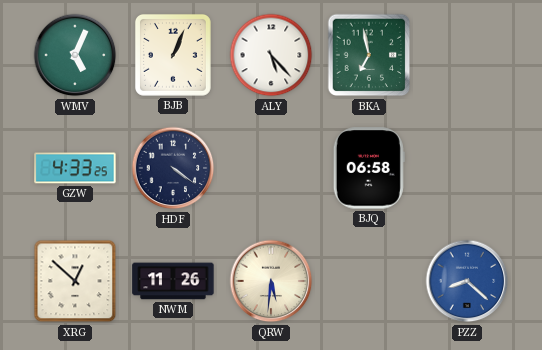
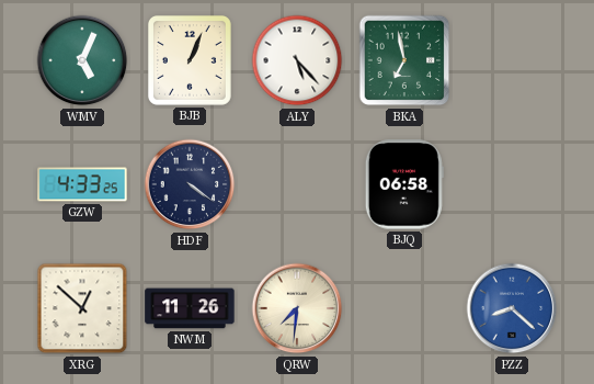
QRW: 5:31 -> 7:31
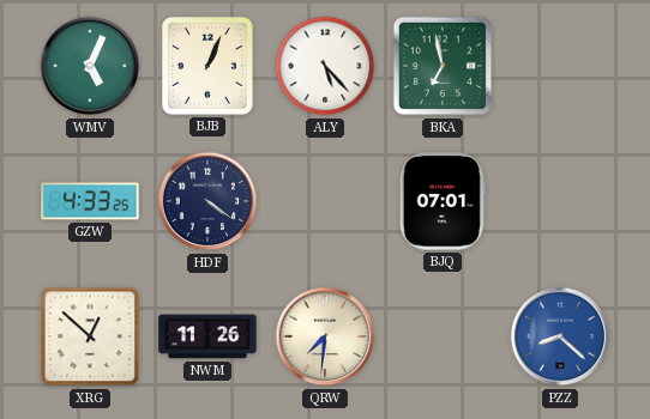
BJQ: 06:58 -> 07:01
